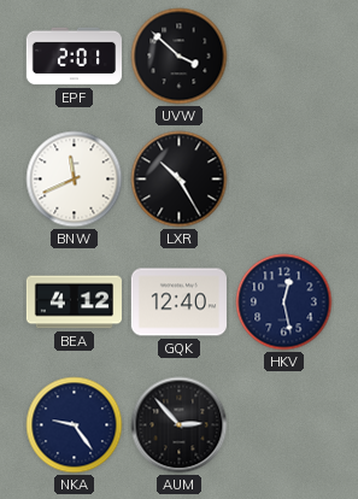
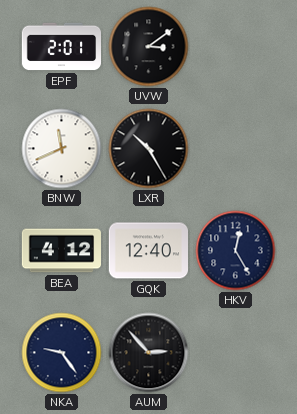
UVW: 3:52 -> 3:09
HKV: 12:28 -> 12:25
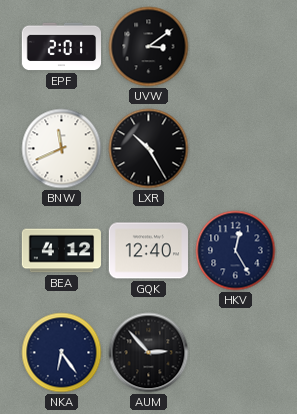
NKA: 9:24 -> 6:24
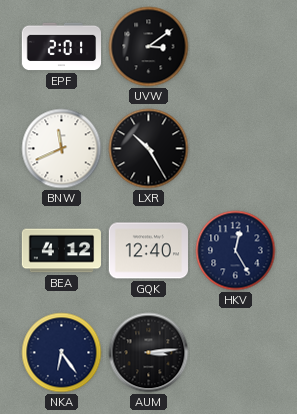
AUM: 2:53 -> 3:14
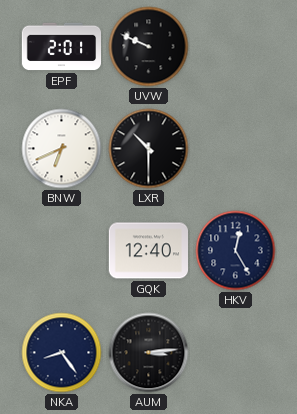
UVW: 3:09 -> 9:49
BNW: 11:41 -> 6:41
LXR: 10:25 -> 10:30
BEA: 4:12 -> none
NKA: 6:24 -> 8:24
